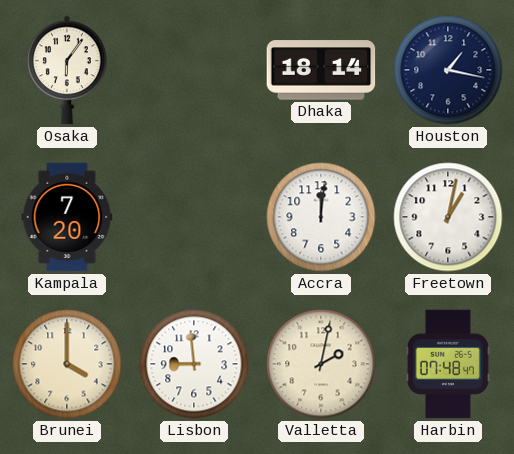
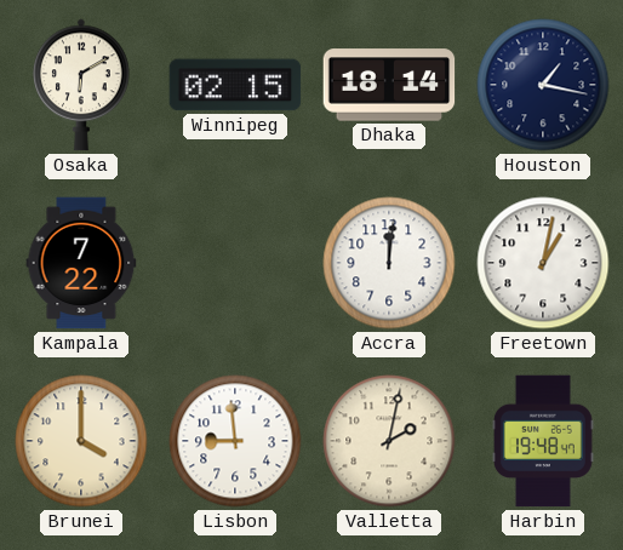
Osaka: 6:06 -> 6:10
Winnipeg: none -> 02:15
Kampala: 7:20 -> 7:22
Harbin: 07:48 -> 19:48
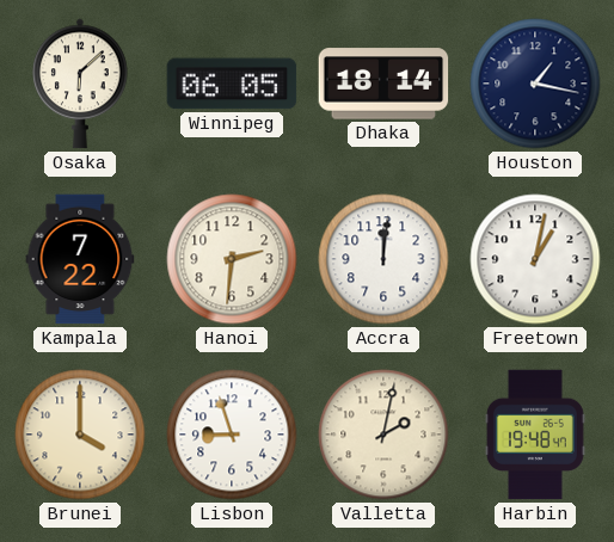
Osaka: 6:10 -> 6:08
Winnipeg: 02:15 -> 06:05
Hanoi: none -> 2:31
Lisbon: 8:59 -> 8:57
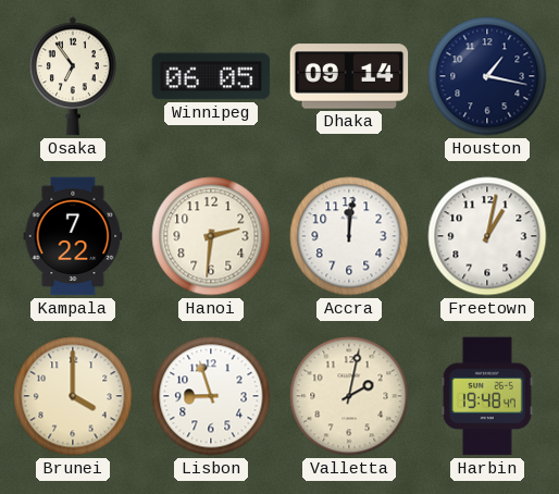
Osaka: 6:08 -> 6:54
Dhaka: 18:14 -> 09:14
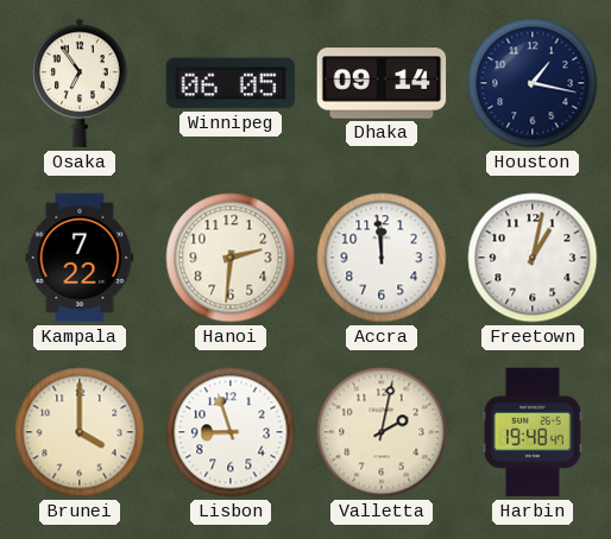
Accra: 12:01 -> 11:59
